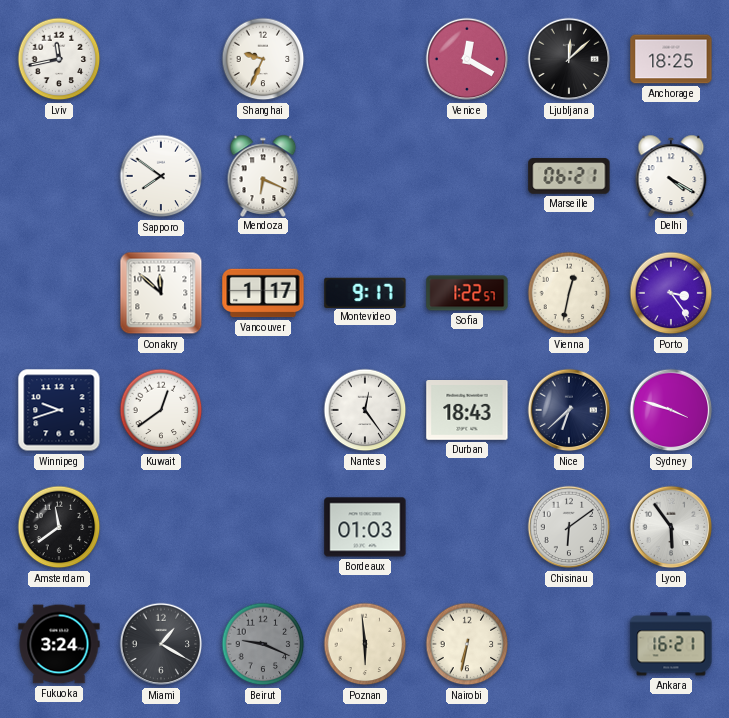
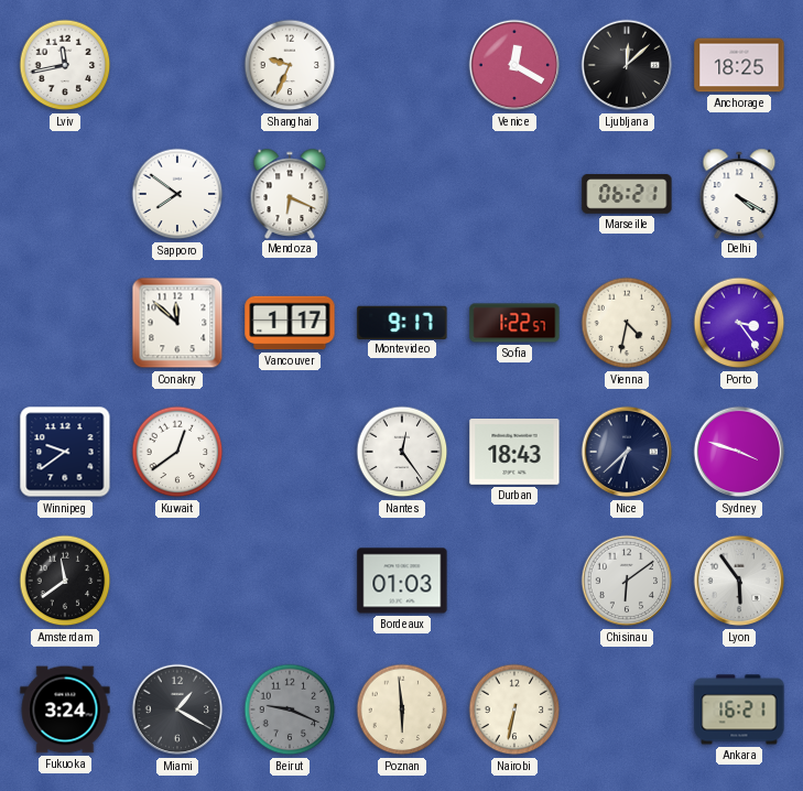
Vienna: 12:32 -> 4:32
Winnipeg: 9:42 -> 9:39
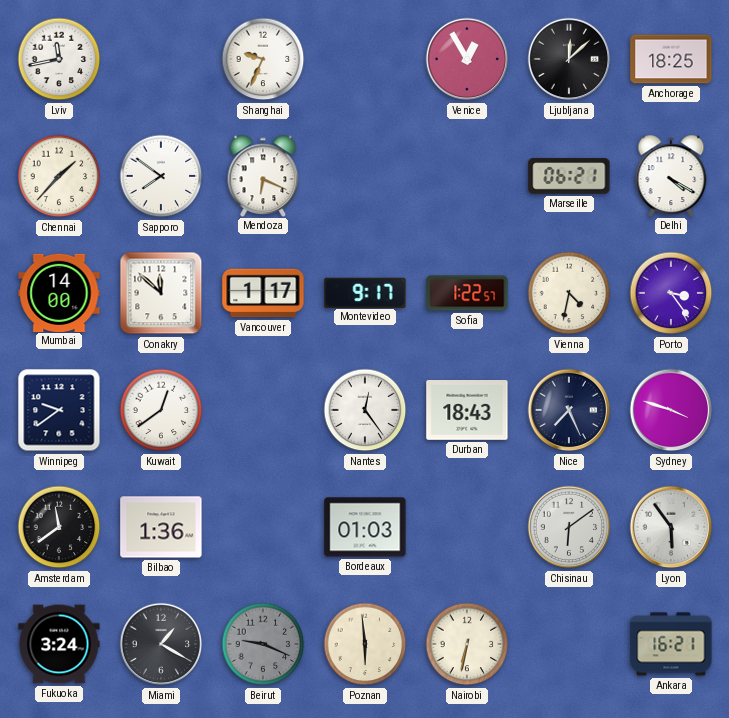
Venice: 12:20 -> 12:55
Chennai: none -> 1:37
Mumbai: none -> 14:00
Nice: 6:38 -> 7:26
Bilbao: none -> 1:36
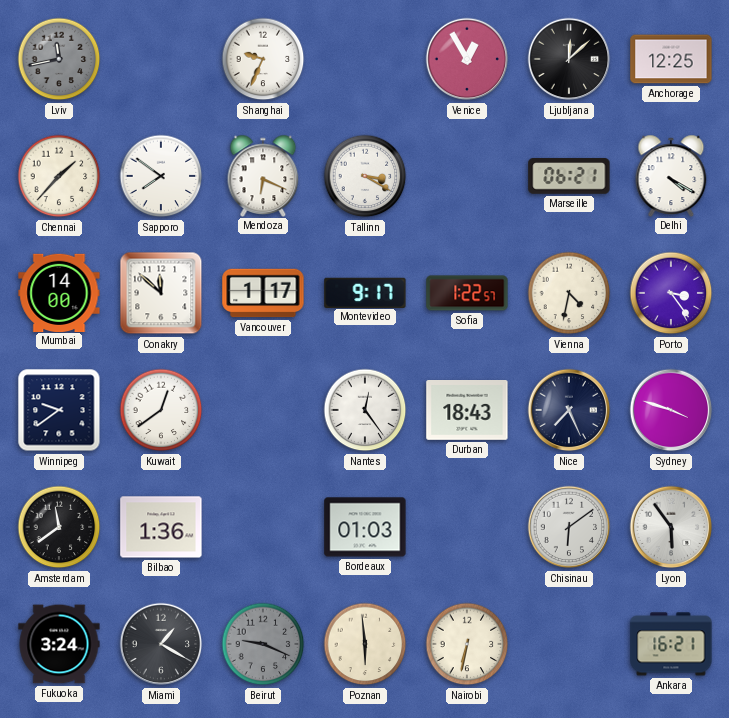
Lviv dial: white -> grey
Anchorage: 18:25 -> 12:25
Tallinn: none -> 3:20
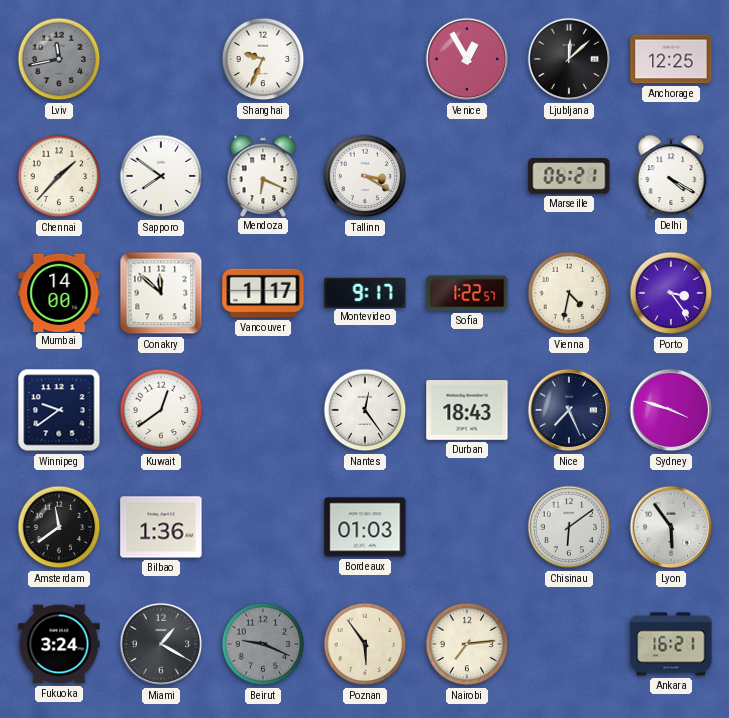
Poznan: 5:59 -> 5:54
Nairobi: 6:32 -> 7:14
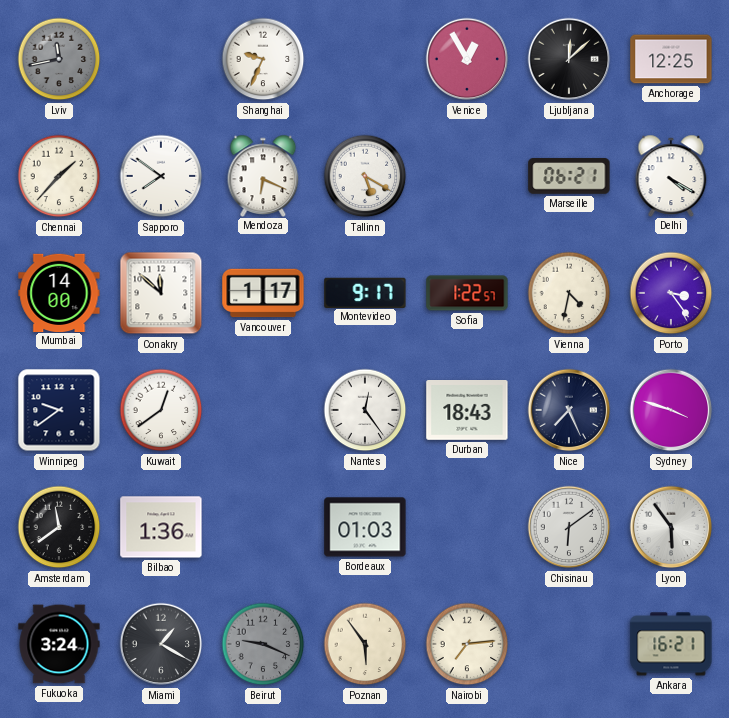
Tallinn: 3:20 -> 5:20
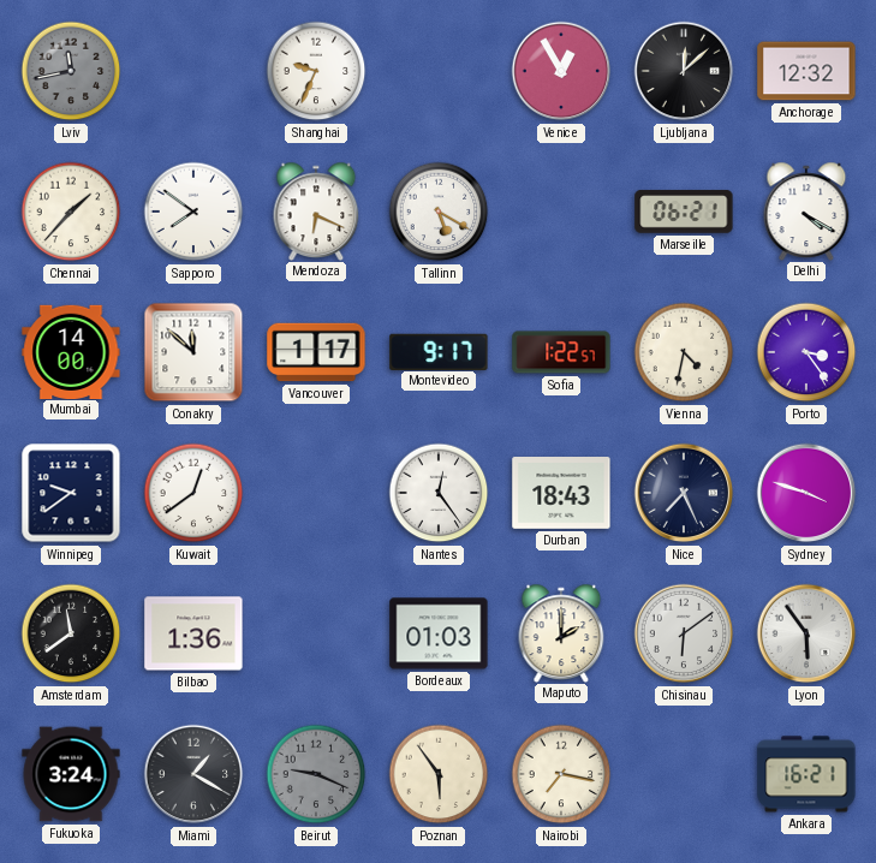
Anchorage: 12:25 -> 12:32
Maputo: none -> 2:00
Nairobi: 7:14 -> 7:17
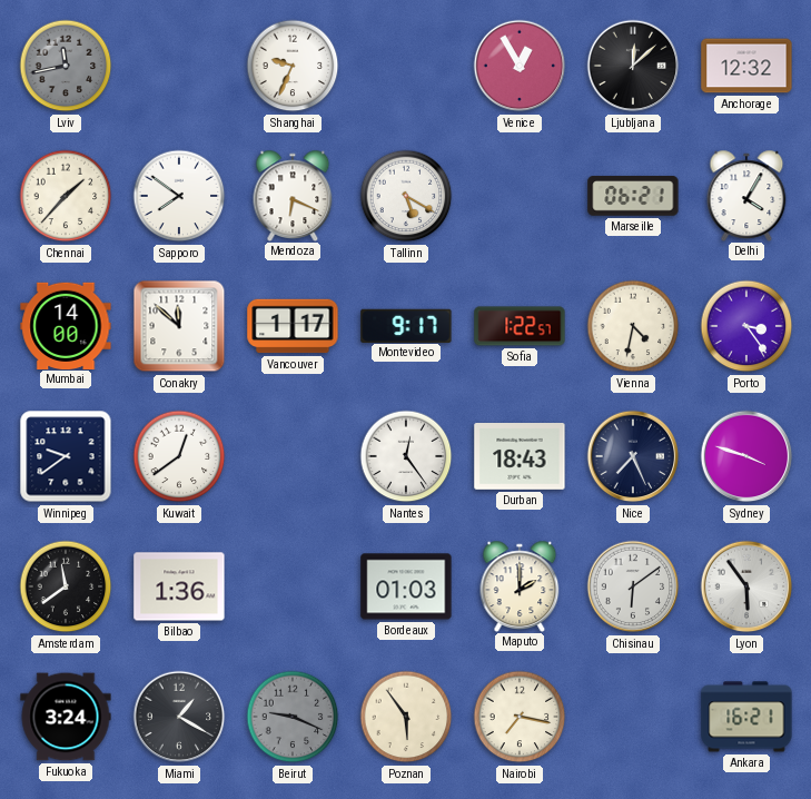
Delhi: 4:20 -> 4:05
